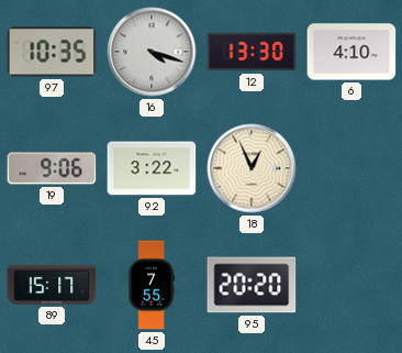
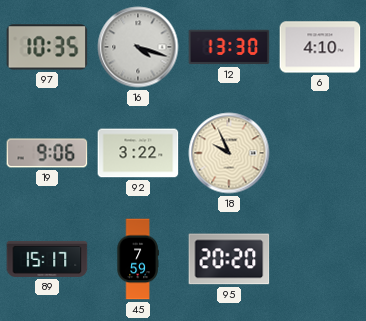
18: 12:56 -> 9:56
45: 7:55 -> 7:59
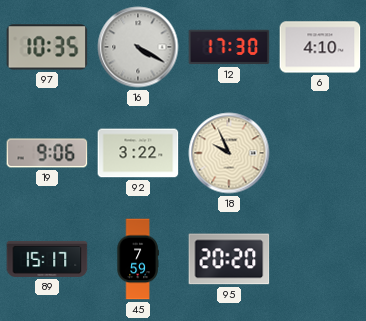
16: 4:18 -> 4:20
12: 13:30 -> 17:30
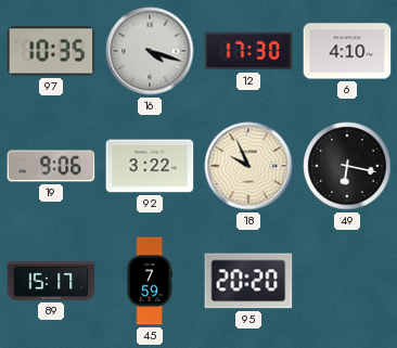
16: 4:20 -> 4:18
49: none -> 6:17
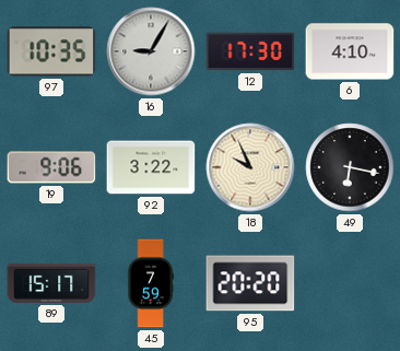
16: 4:18 -> 9:05
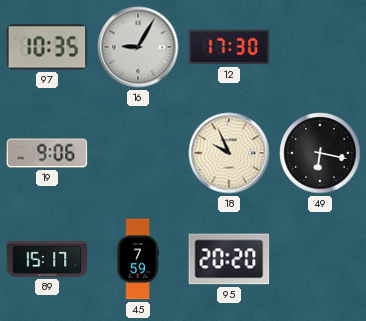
6: 4:10 -> none
92: 3:22 -> none
